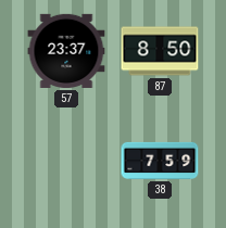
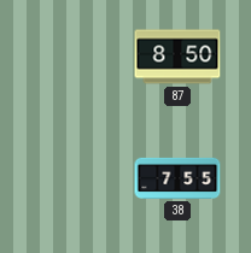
57: 23:37 -> none
38: 7:59 -> 7:55
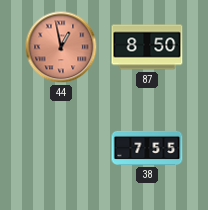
44: none -> 12:58
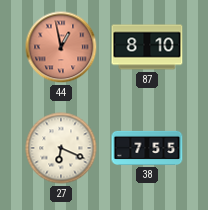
87: 8:50 -> 8:10
27: none -> 6:19
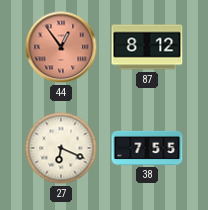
44: 12:58 -> 12:54
87: 8:10 -> 8:12
